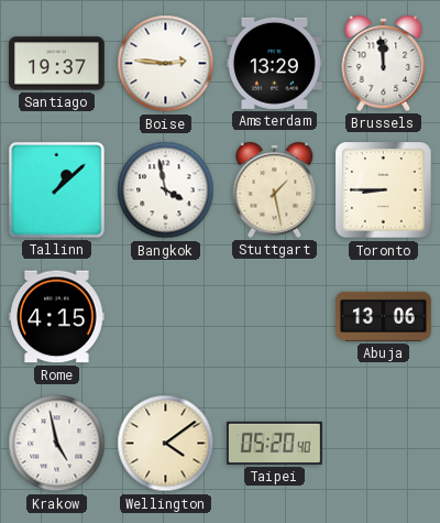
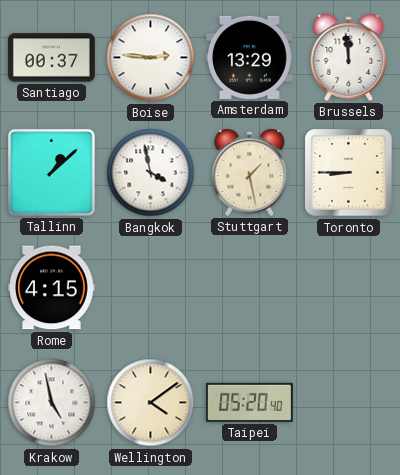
Santiago: 19:37 -> 00:37
Abuja: 13:06 -> none
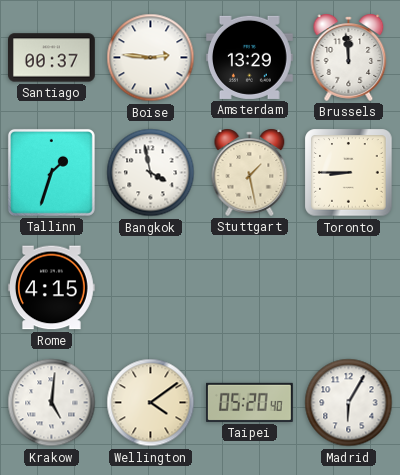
Tallinn: 1:08 -> 1:33
Krakow: 4:58 -> 5:01
Madrid: none -> 6:05
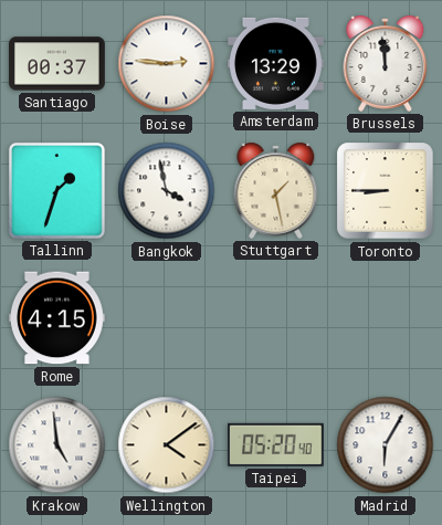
Krakow: 5:01 -> 4:59
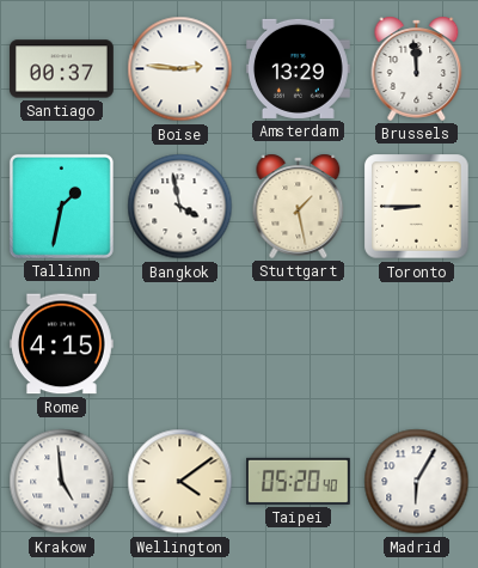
Tallinn: 1:33 -> 1:32
